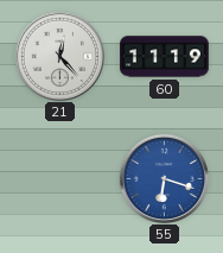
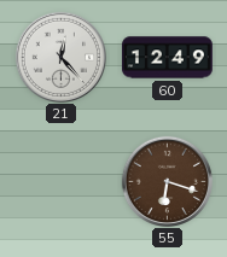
60: 11:19 -> 12:49
55 dial: blue -> brown
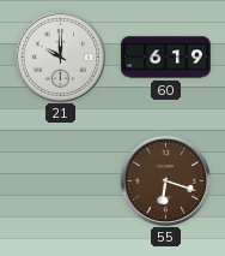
21: 12:23 -> 10:00
60: 12:49 -> 6:19
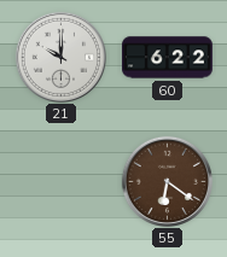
60: 6:19 -> 6:22
55: 6:18 -> 6:21
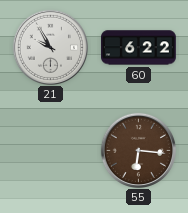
21: 10:00 -> 9:55
55: 6:21 -> 6:16
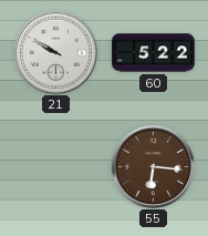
21: 9:55 -> 9:50
60: 6:22 -> 5:22
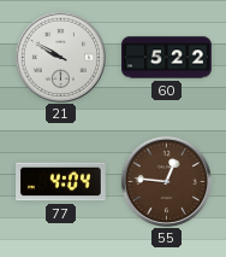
77: none -> 4:04
55: 6:16 -> 12:46
